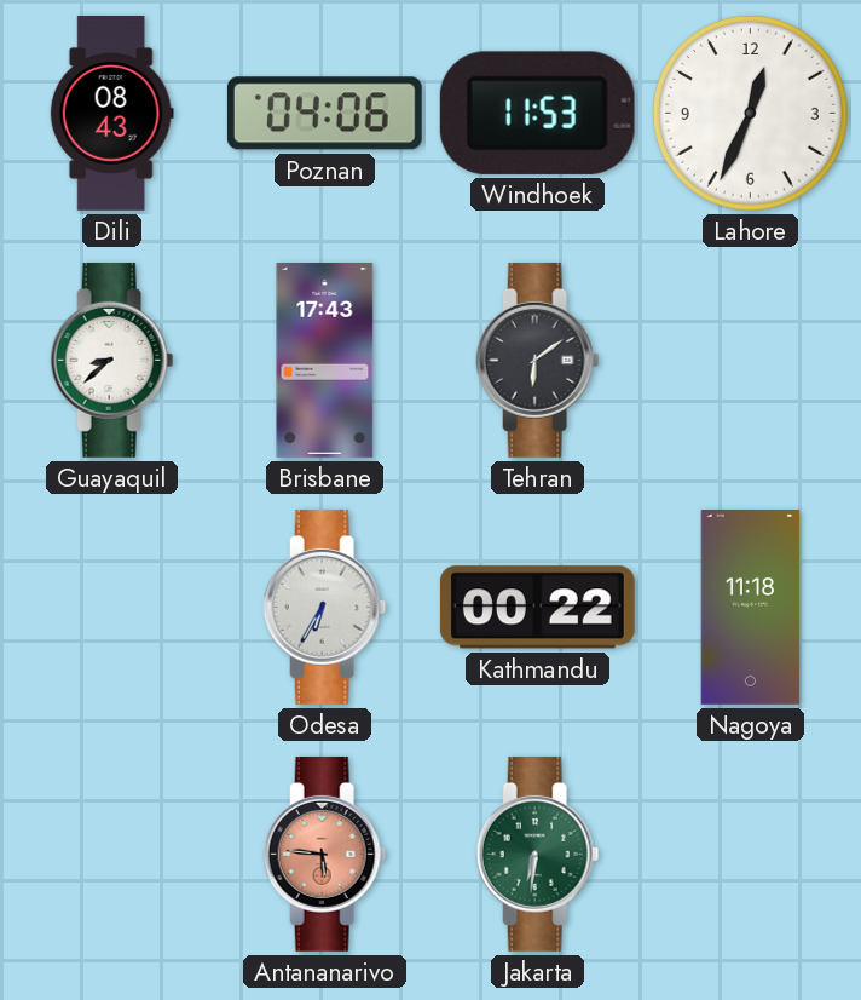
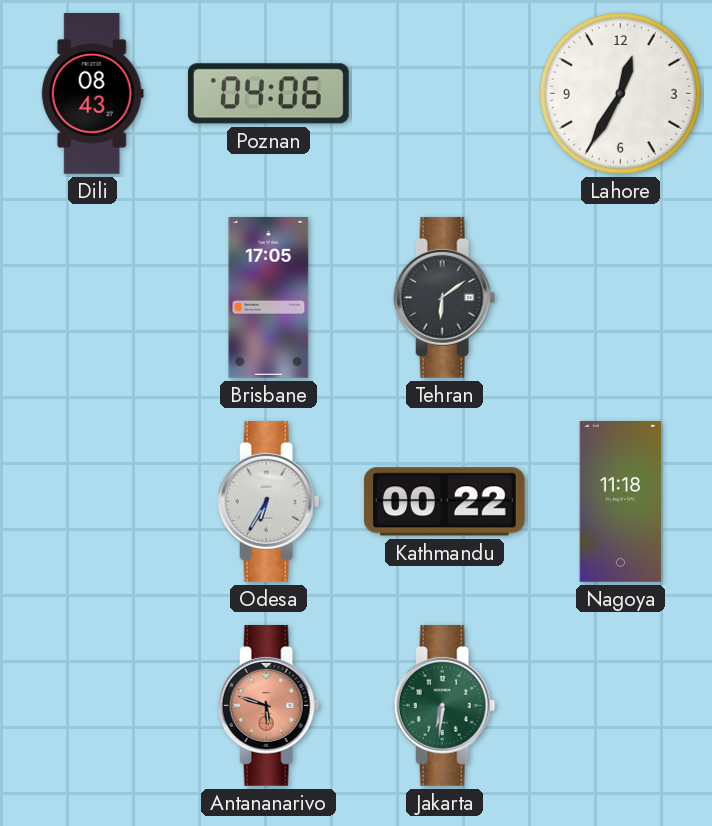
Windhoek: 11:53 -> none
Lahore: 12:34 -> 12:35
Guayaquil: 8:38 -> none
Brisbane: 17:43 -> 17:05
Antananarivo: 5:46 -> 5:48
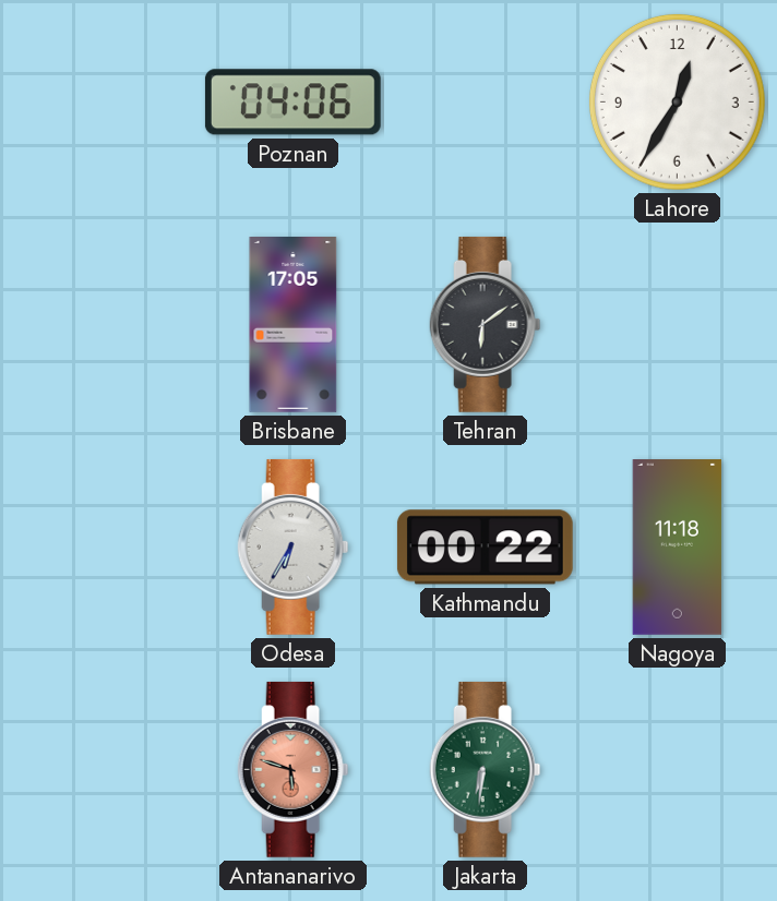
Dili: 08:43 -> none
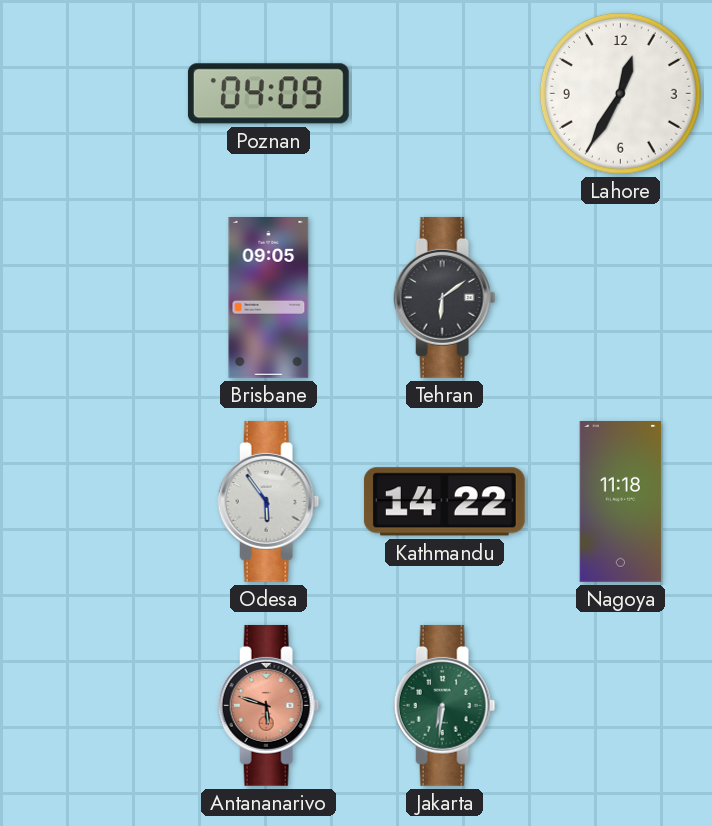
Poznan: 04:06 -> 04:09
Brisbane: 17:05 -> 09:05
Odesa: 6:35 -> 5:54
Kathmandu: 00:22 -> 14:22
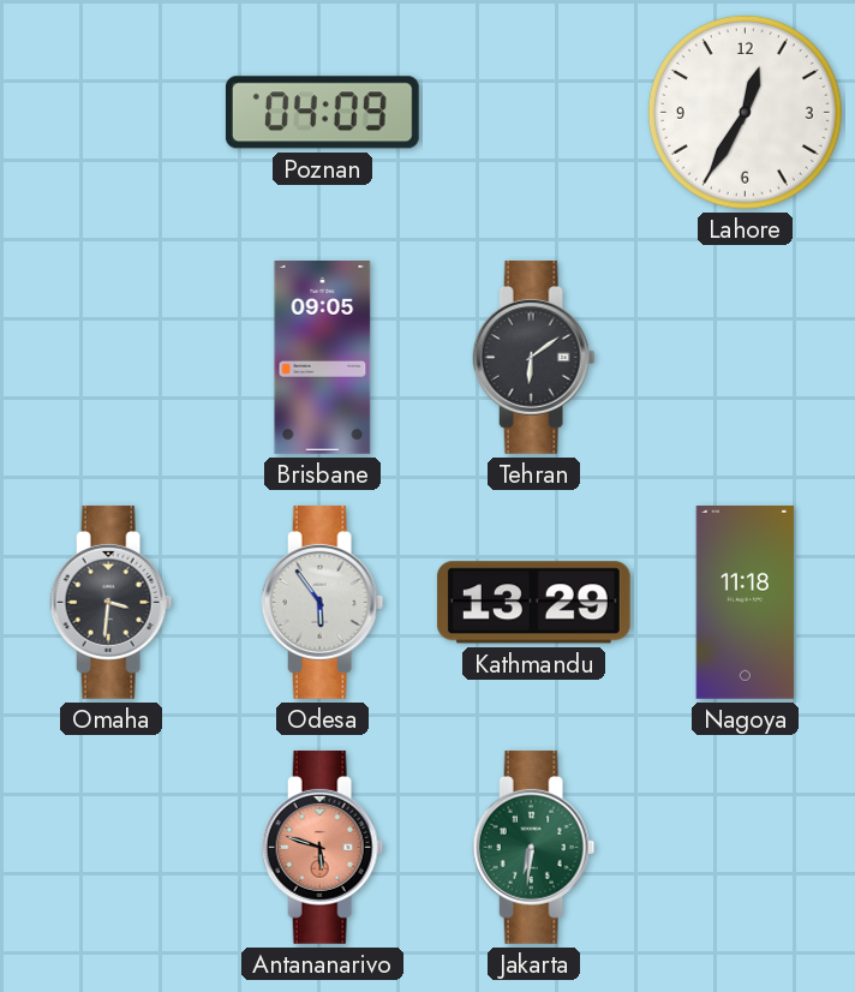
Omaha: none -> 3:31
Kathmandu: 14:22 -> 13:29
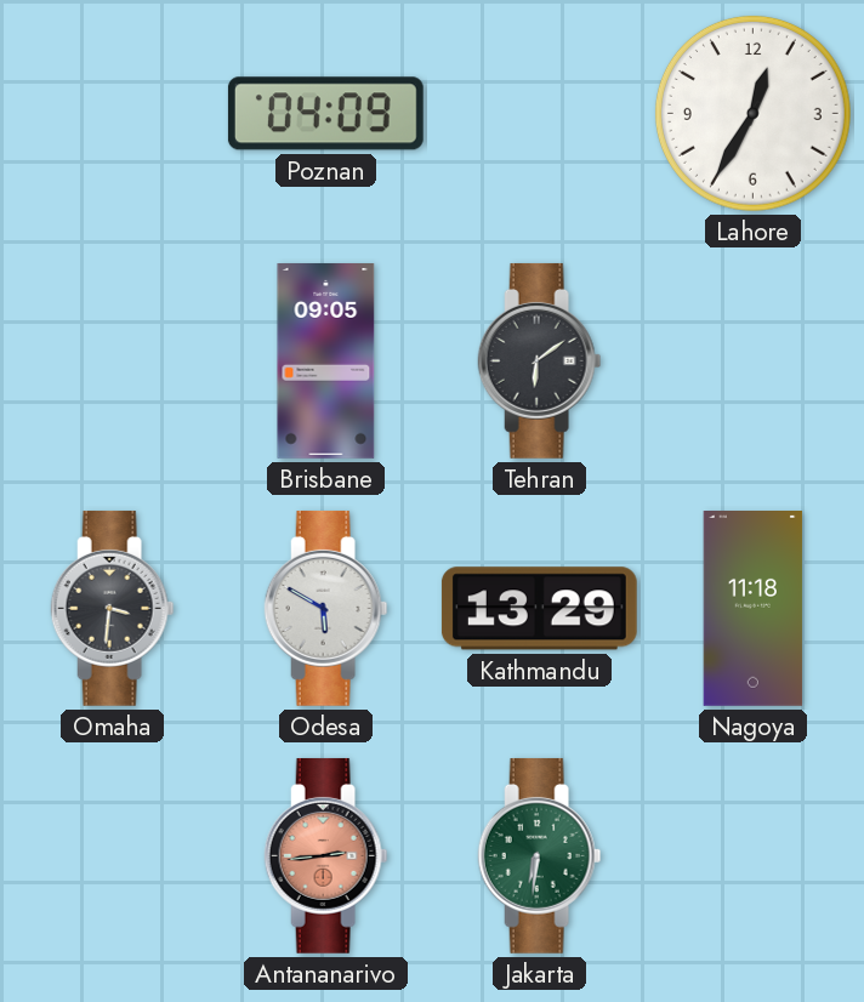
Odesa: 5:54 -> 5:50
Antananarivo: 5:48 -> 2:44
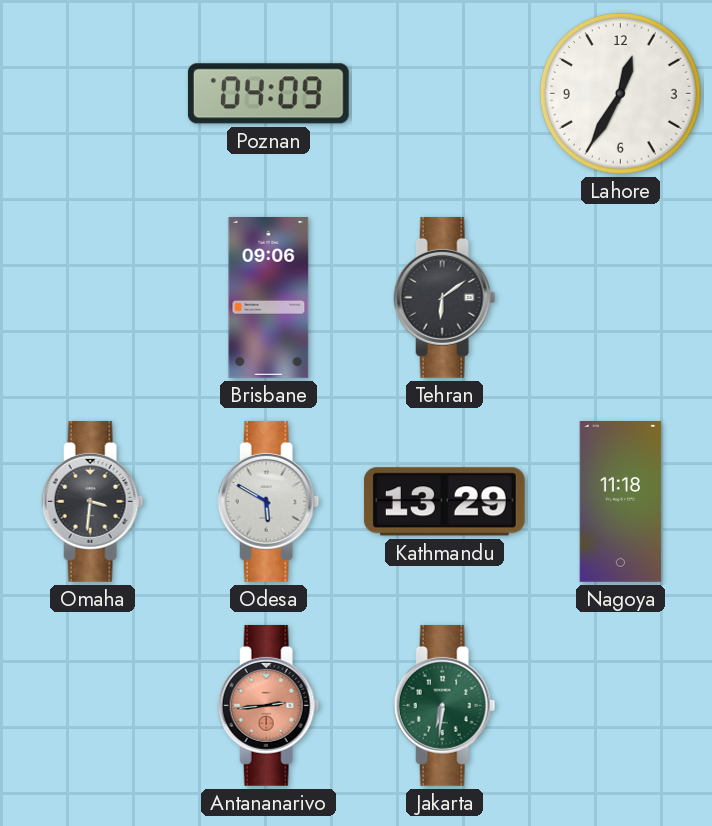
Brisbane: 09:05 -> 09:06
